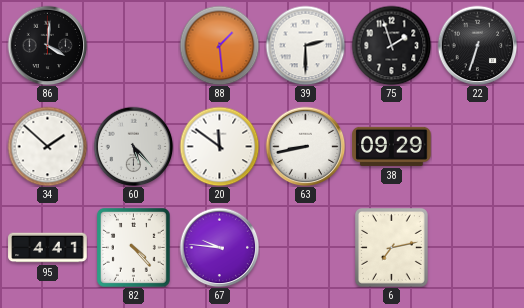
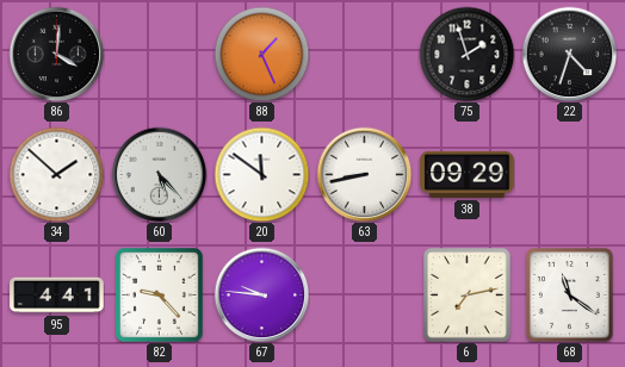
88: 1:29 -> 1:26
39: 2:30 -> none
22: 6:33 -> 4:33
82: 4:23 -> 9:23
68: none -> 11:21
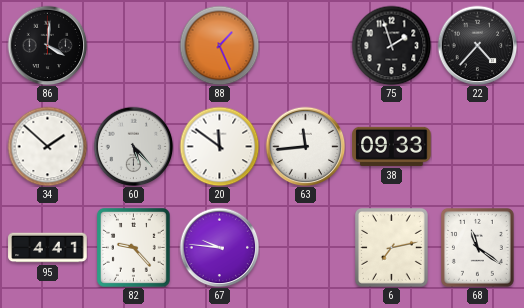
22: 4:33 -> 4:37
63: 8:43 -> 11:44
38: 09:29 -> 09:33
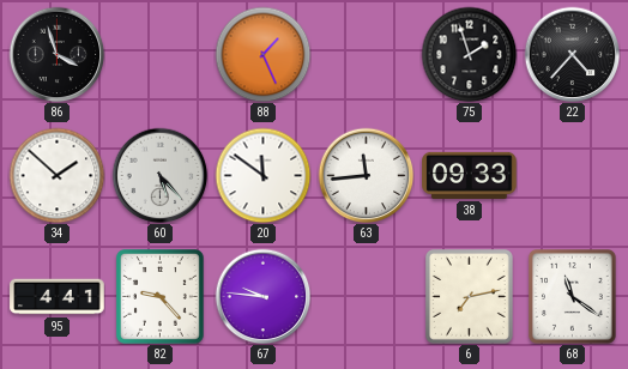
86: 4:01 -> 3:57
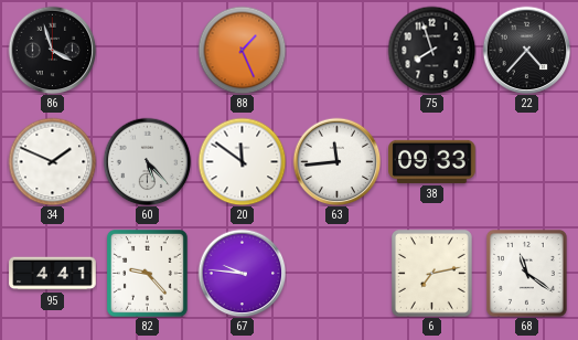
75: 1:57 -> 7:57
34: 1:52 -> 1:49
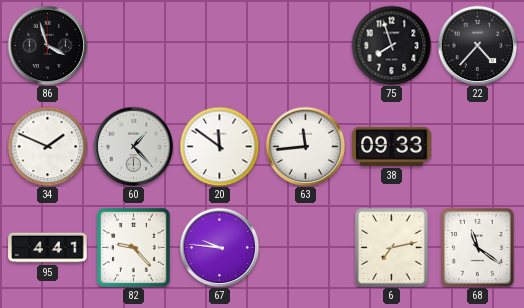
88: 1:26 -> none
60: 5:23 -> 1:23
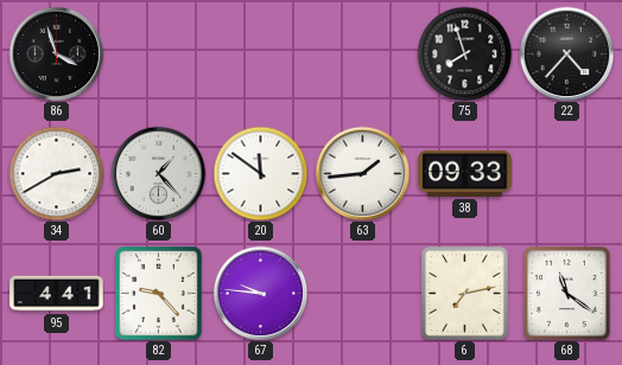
34: 1:49 -> 2:40
63: 11:44 -> 1:44
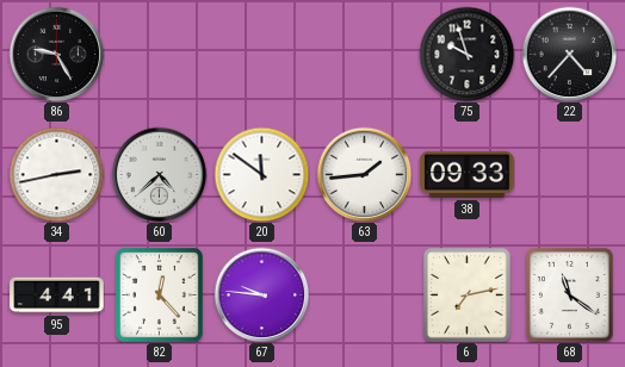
86: 3:57 -> 9:25
75: 7:57 -> 9:57
34: 2:40 -> 2:43
60: 1:23 -> 4:38
82: 9:23 -> 12:23
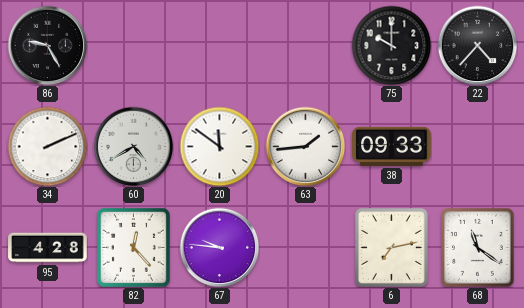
75: 9:57 -> 10:00
34: 2:43 -> 2:11
60: 4:38 -> 4:40
95: 4:41 -> 4:28
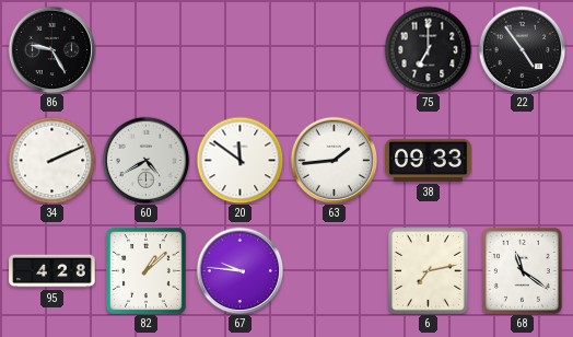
75: 10:00 -> 7:00
22: 4:37 -> 4:54
82: 12:23 -> 1:08
